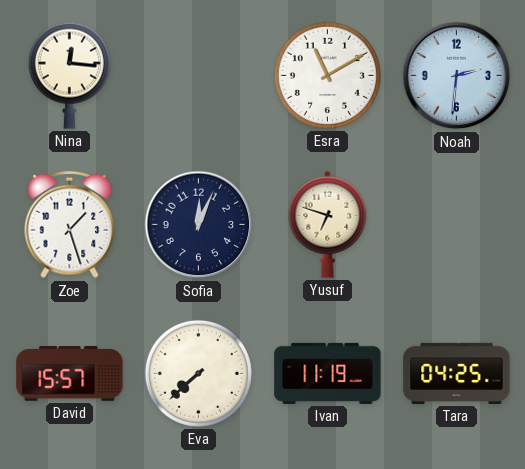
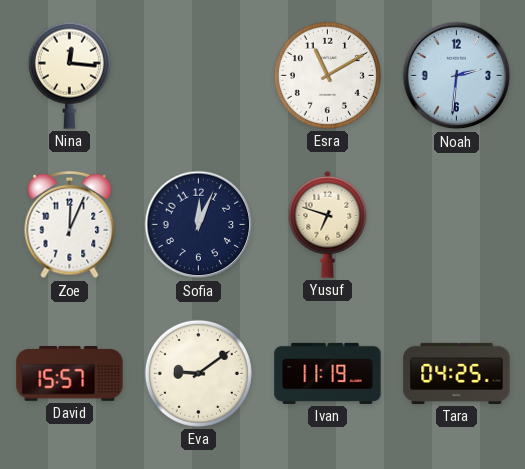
Zoe: 1:27 -> 12:04
Eva: 7:38 -> 9:09
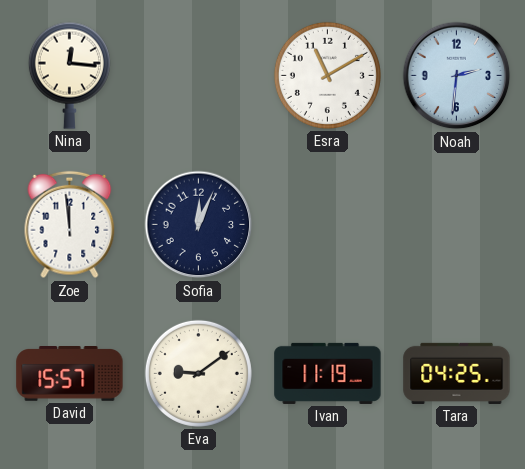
Zoe: 12:04 -> 11:59
Yusuf: 6:48 -> none
